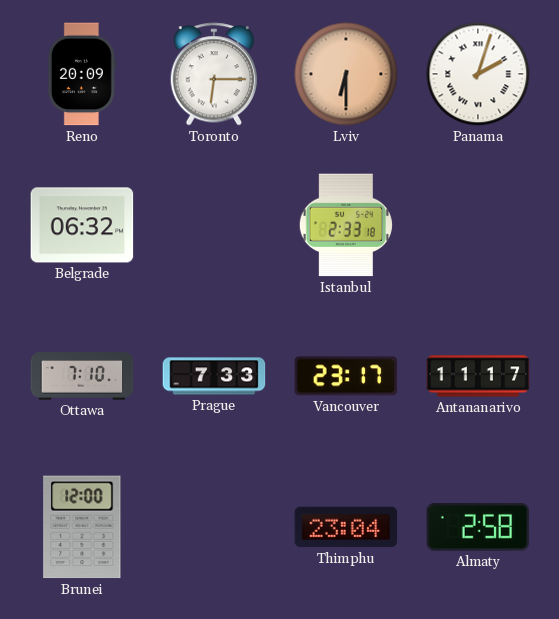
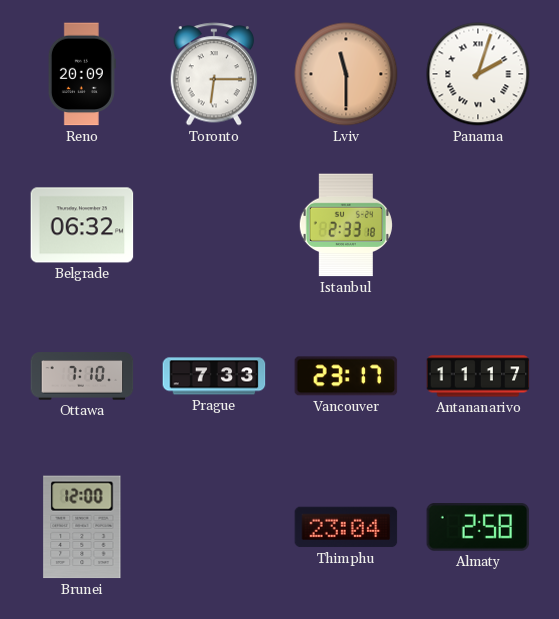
Lviv: 6:30 -> 11:30
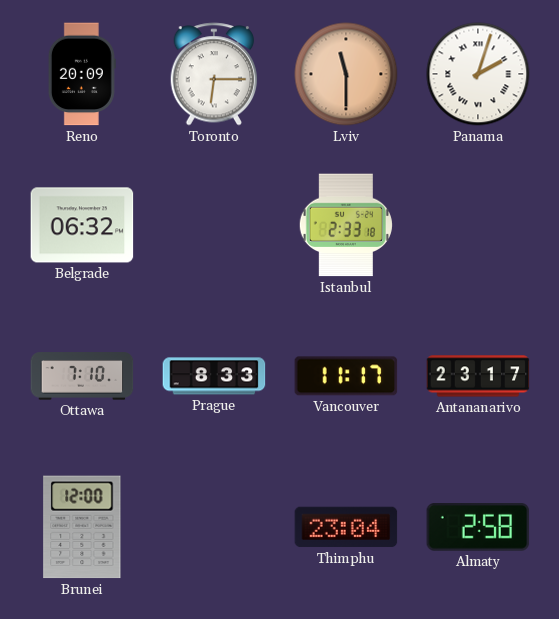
Prague: 7:33 -> 8:33
Vancouver: 23:17 -> 11:17
Antananarivo: 11:17 -> 23:17
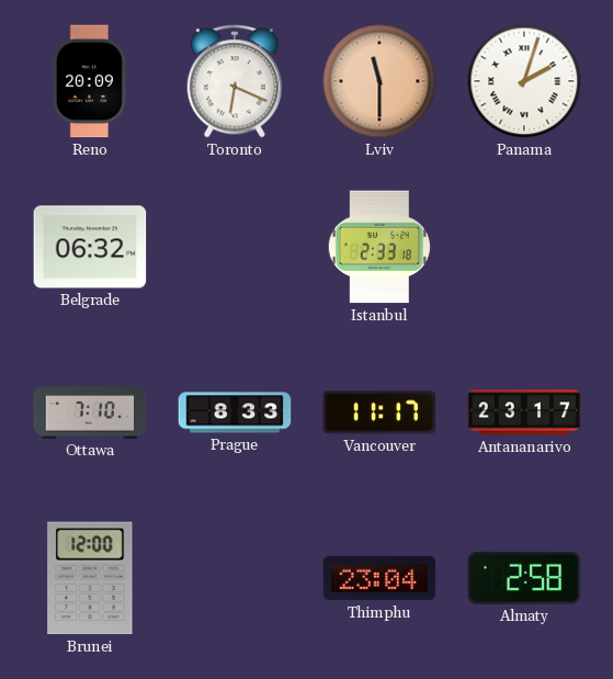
Toronto: 6:15 -> 6:19
